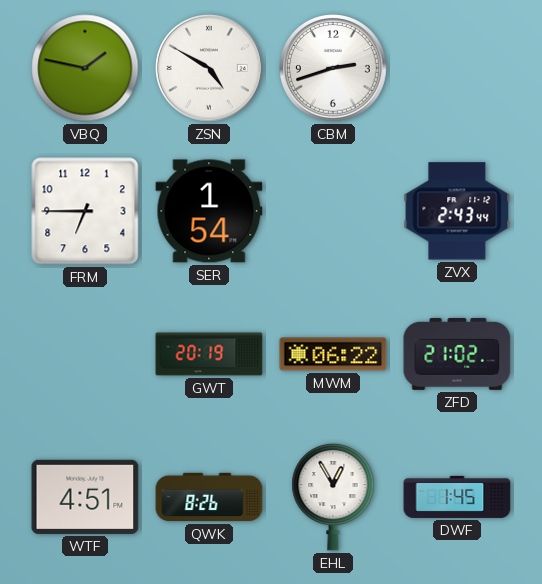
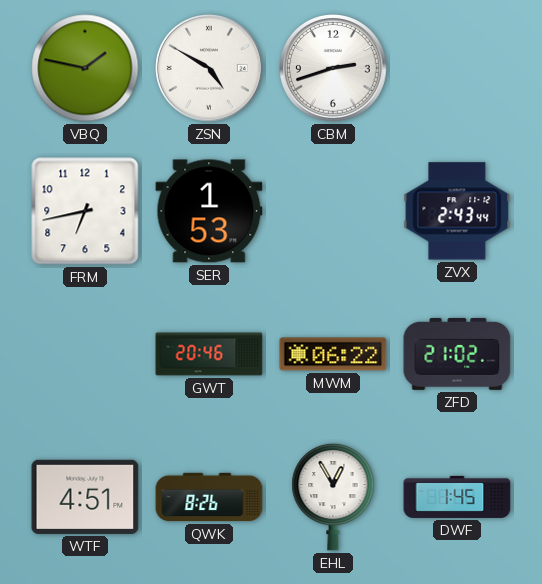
FRM: 6:45 -> 6:43
SER: 1:54 -> 1:53
GWT: 20:19 -> 20:46
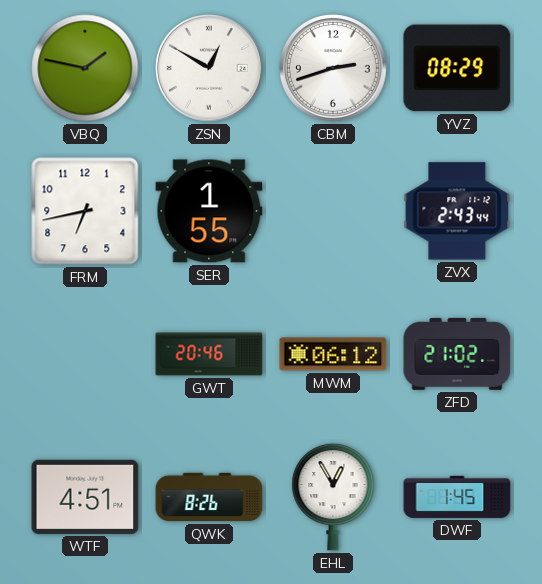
ZSN: 4:50 -> 12:50
YVZ: none -> 08:29
SER: 1:53 -> 1:55
MWM: 06:22 -> 06:12
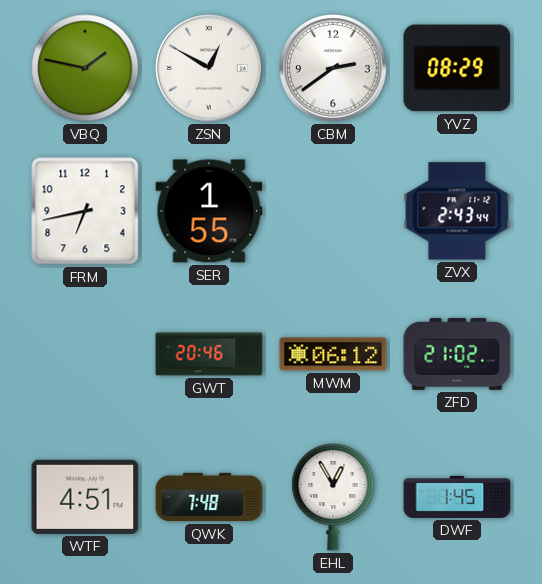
CBM: 2:42 -> 2:39
QWK: 8:26 -> 7:48
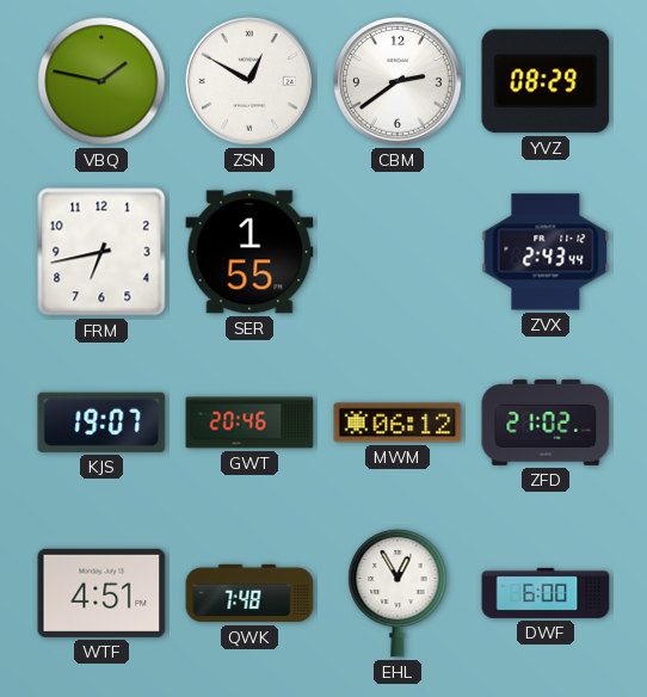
KJS: none -> 19:07
DWF: 1:45 -> 6:00
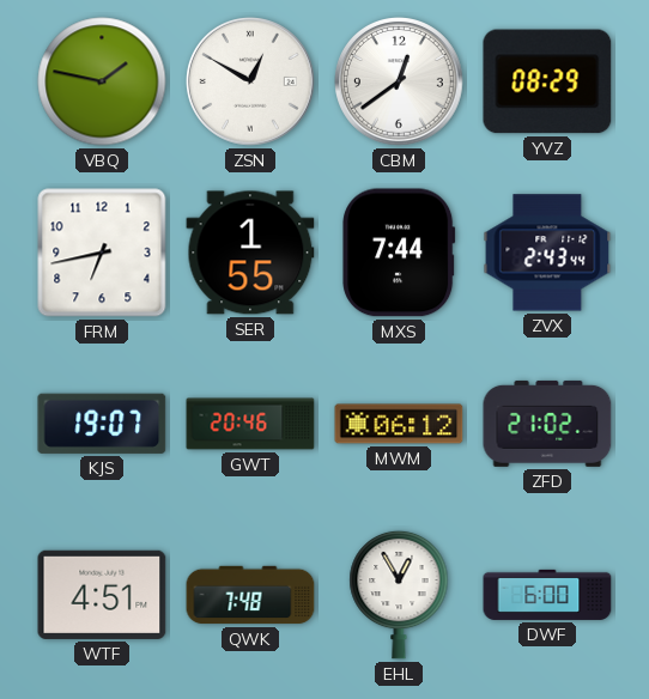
CBM: 2:39 -> 12:39
MXS: none -> 7:44
